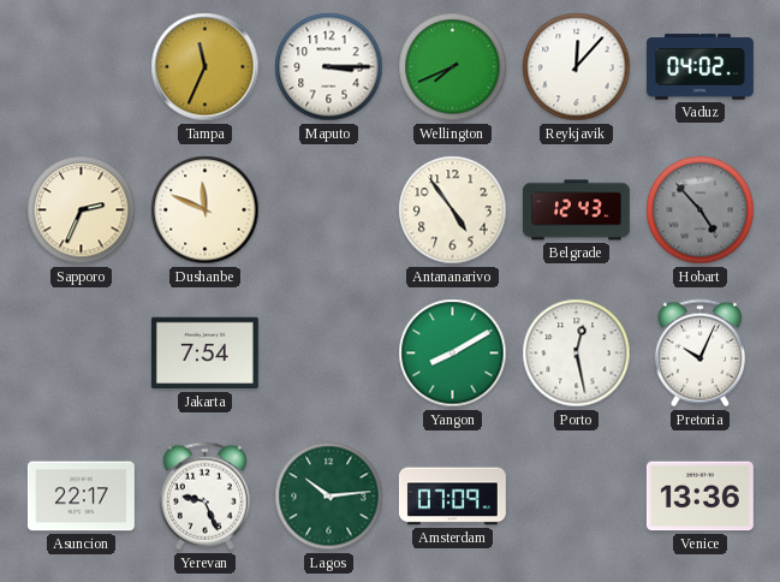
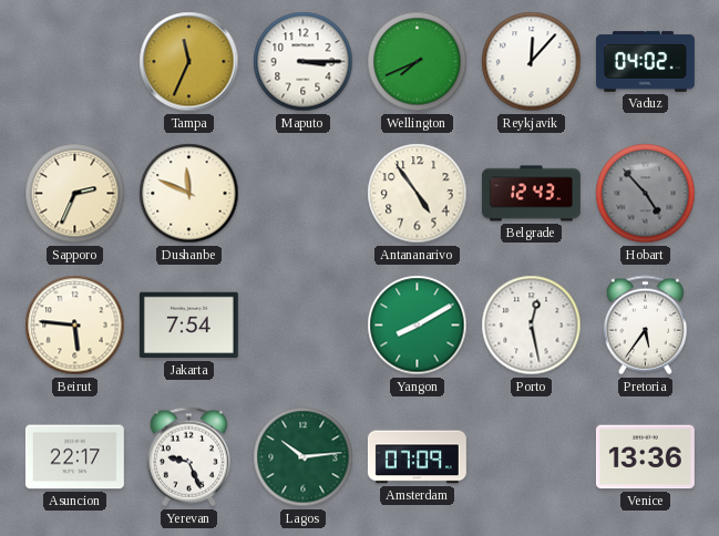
Beirut: none -> 5:46
Pretoria: 10:04 -> 5:36
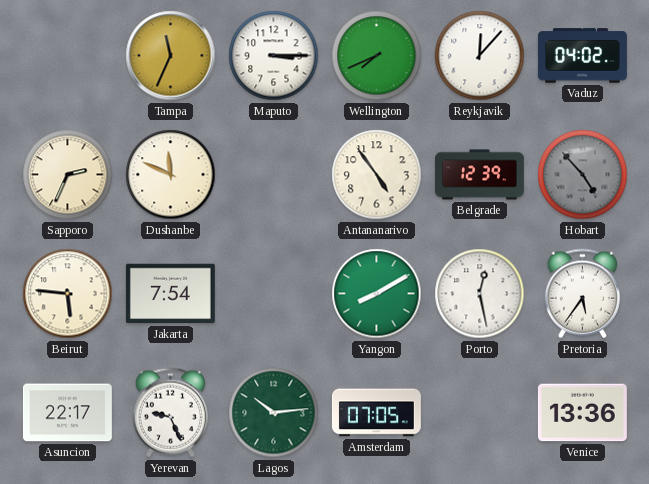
Belgrade: 12:43 -> 12:39
Amsterdam: 07:09 -> 07:05
